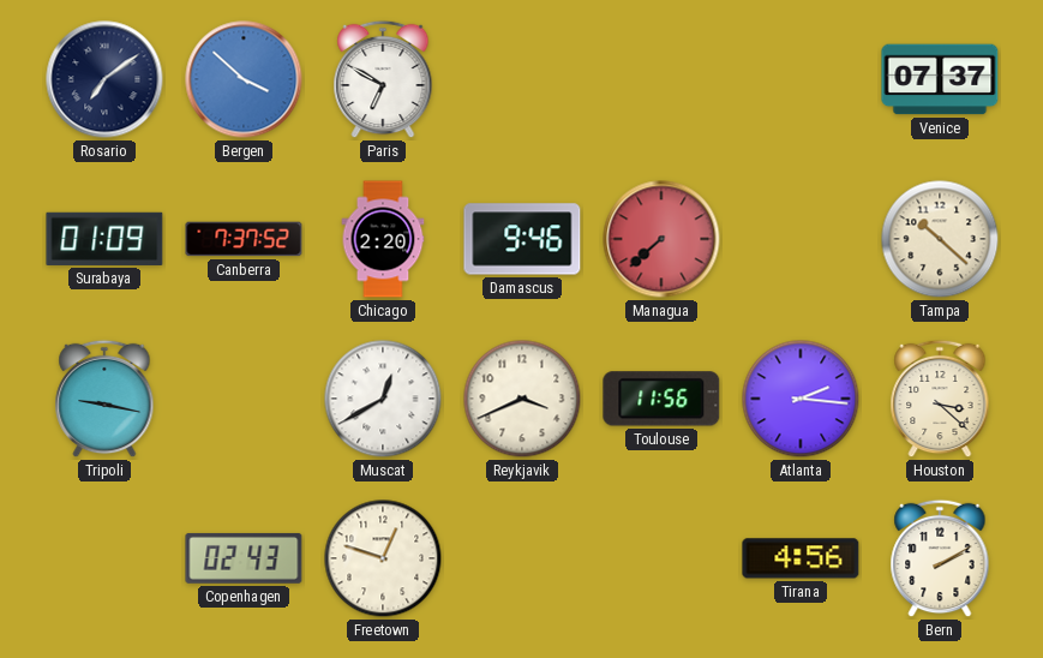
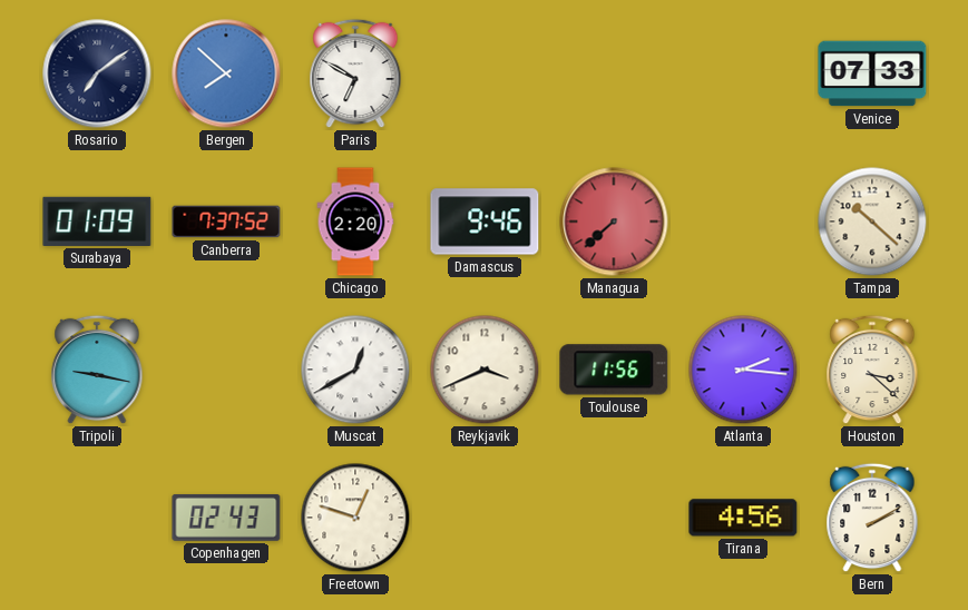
Bergen: 3:52 -> 7:52
Venice: 07:37 -> 07:33
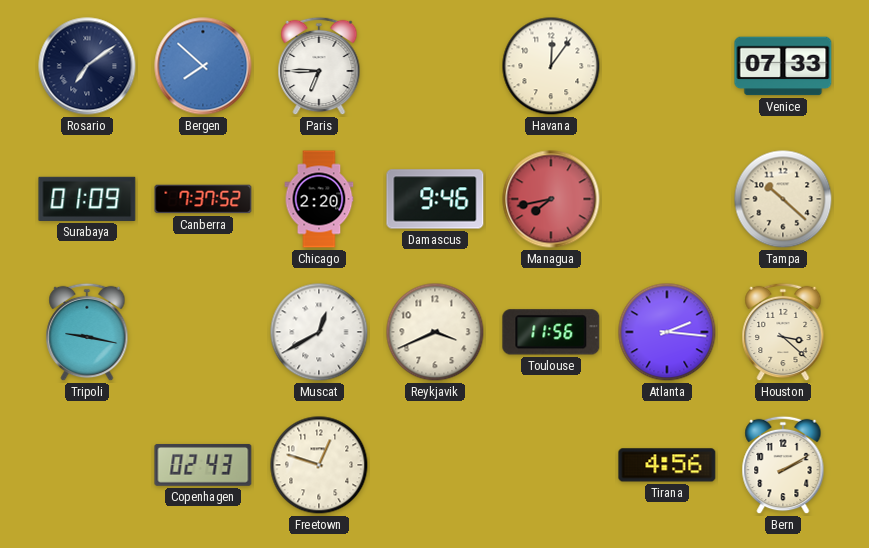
Paris: 6:50 -> 6:45
Havana: none -> 12:06
Managua: 7:38 -> 7:43
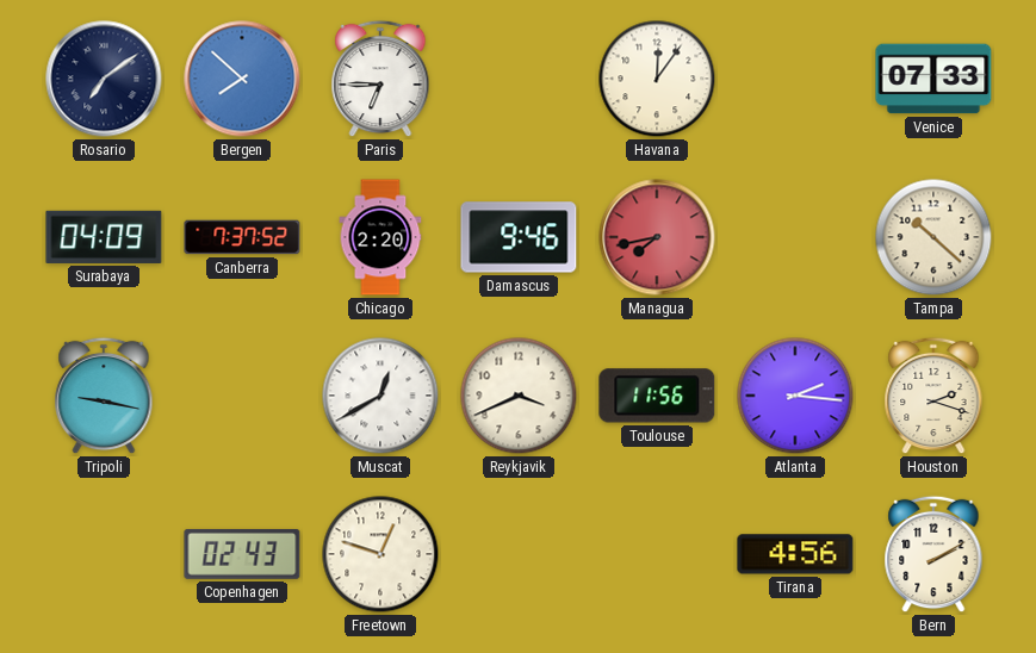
Surabaya: 01:09 -> 04:09
Houston: 3:22 -> 2:18
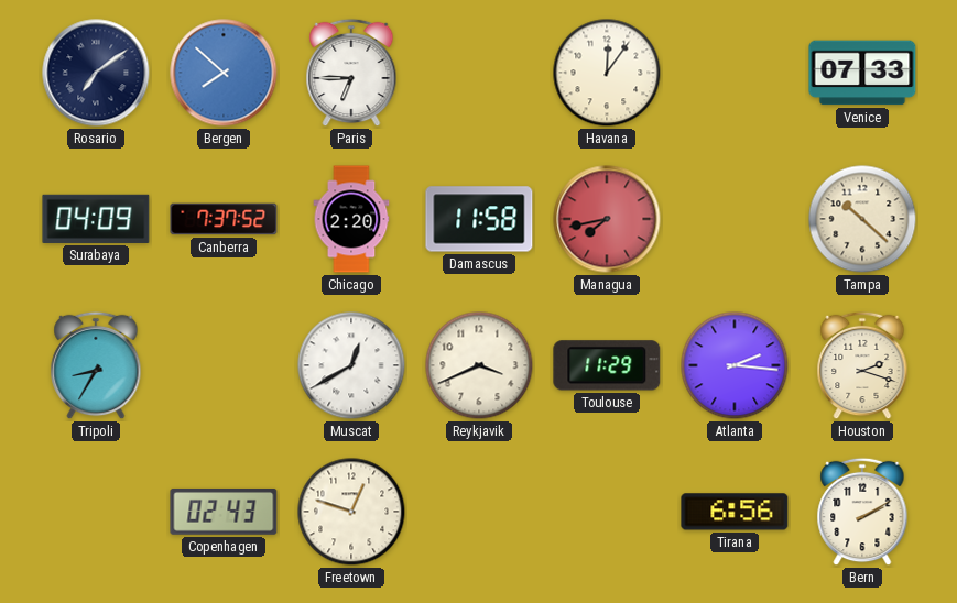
Damascus: 9:46 -> 11:58
Tripoli: 9:17 -> 8:35
Toulouse: 11:56 -> 11:29
Tirana: 4:56 -> 6:56
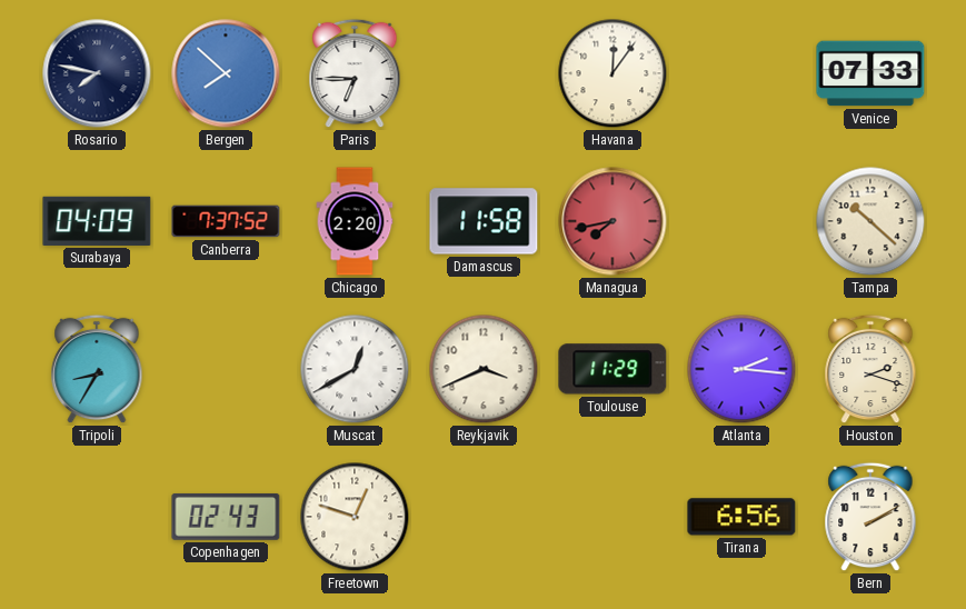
Rosario: 7:09 -> 7:47
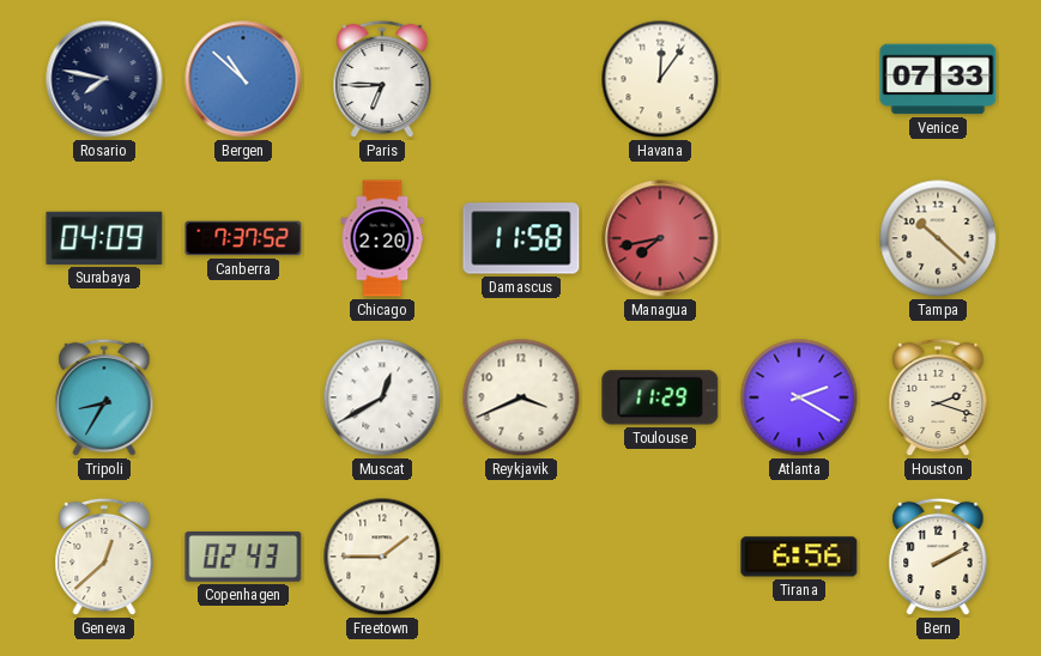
Bergen: 7:52 -> 10:52
Atlanta: 2:16 -> 2:20
Geneva: none -> 12:38
Freetown: 12:48 -> 1:45
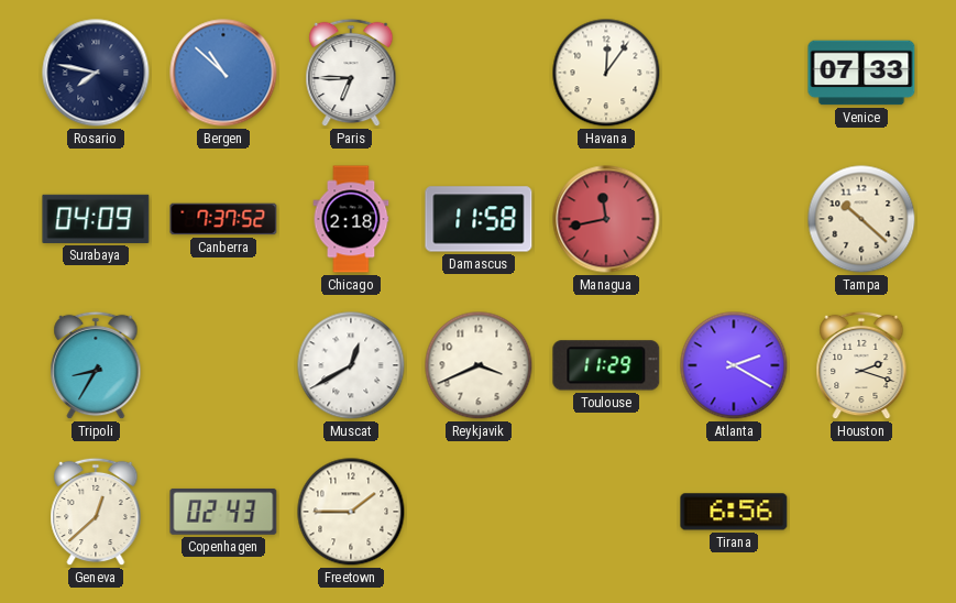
Chicago: 2:20 -> 2:18
Managua: 7:43 -> 11:43
Bern: 2:10 -> none
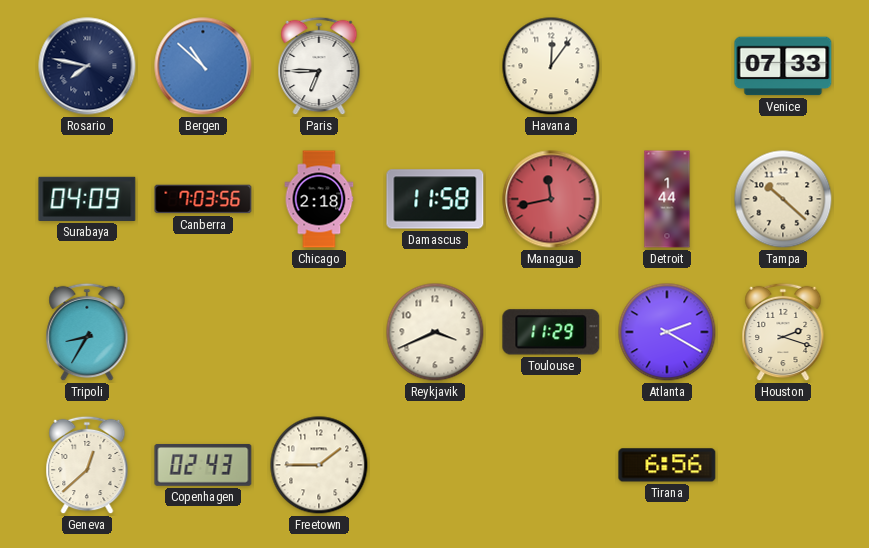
Canberra: 7:37 -> 7:03
Detroit: none -> 1:44
Muscat: 12:40 -> none
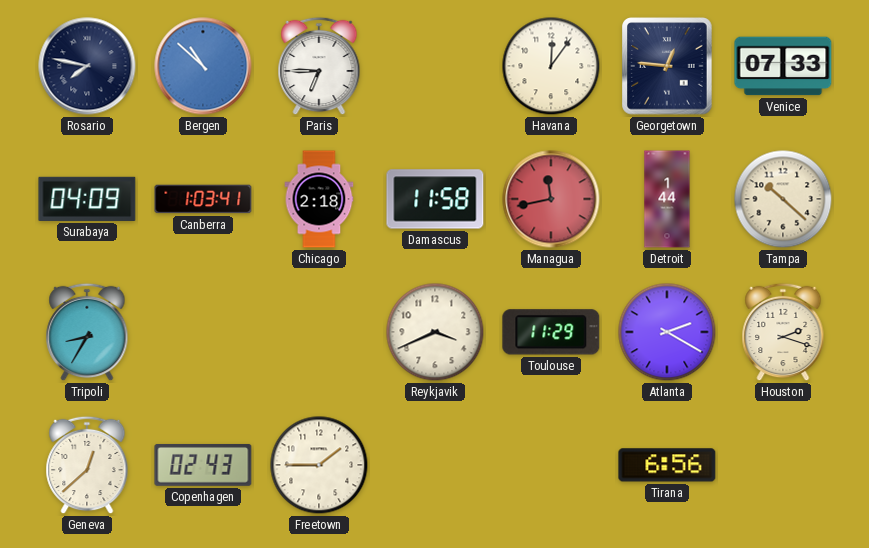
Georgetown: none -> 12:46
Canberra: 7:03 -> 1:03
